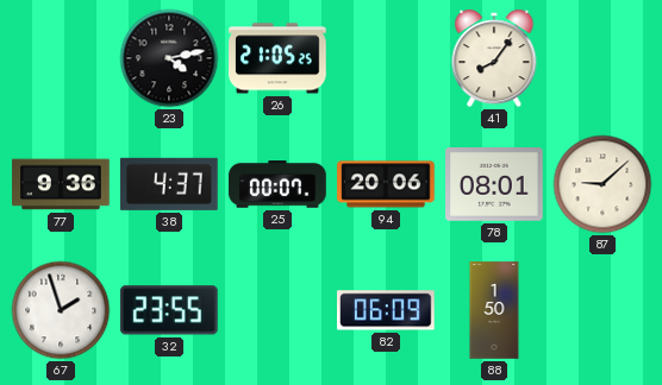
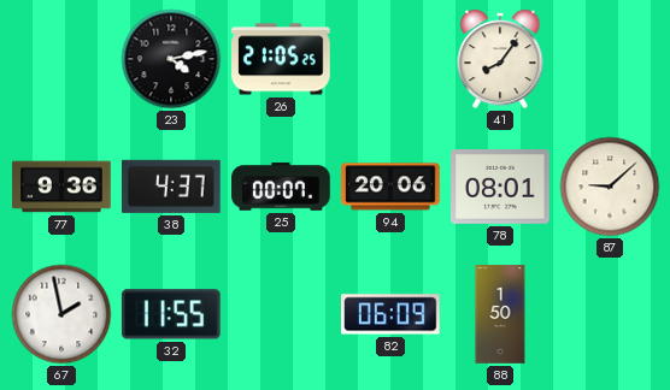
67: 1:57 -> 1:58
32: 23:55 -> 11:55
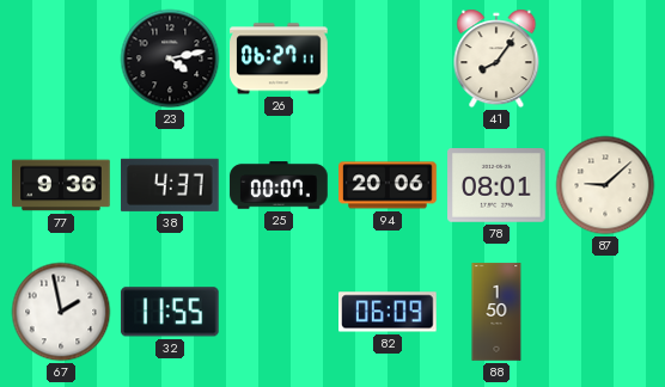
26: 21:05 -> 06:27
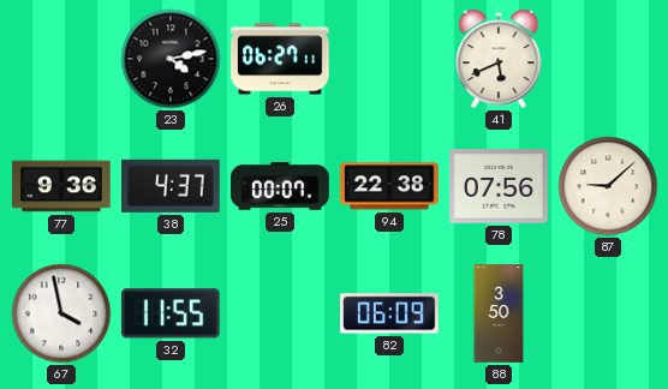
41: 8:06 -> 5:41
94: 20:06 -> 22:38
78: 08:01 -> 07:56
67: 1:58 -> 3:58
88: 1:50 -> 3:50
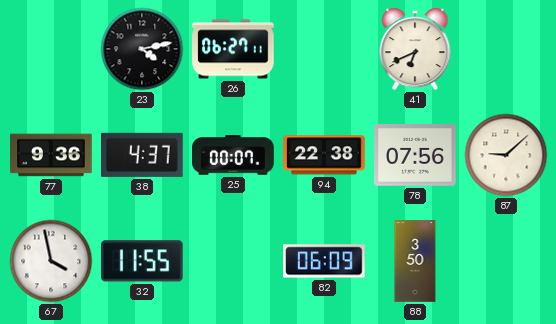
41: 5:41 -> 6:41
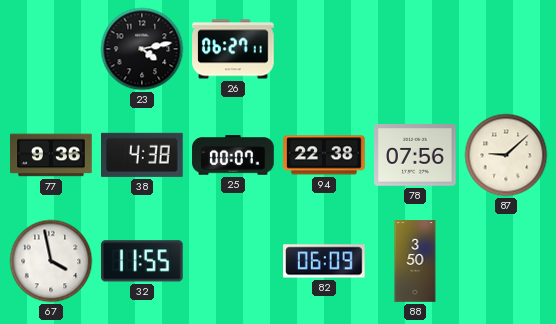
41: 6:41 -> none
38: 4:37 -> 4:38
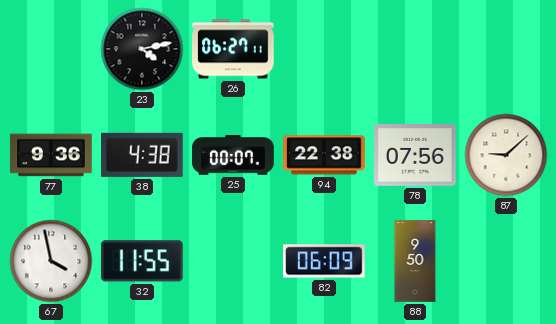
88: 3:50 -> 9:50
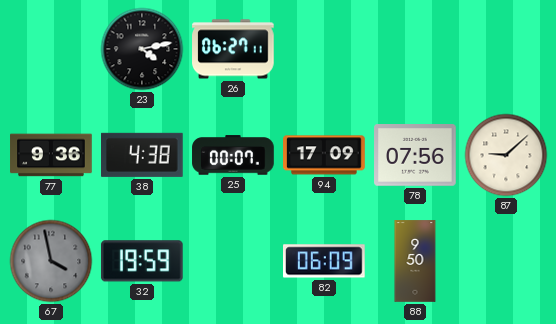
94: 22:38 -> 17:09
67 dial: white -> grey
32: 11:55 -> 19:59
